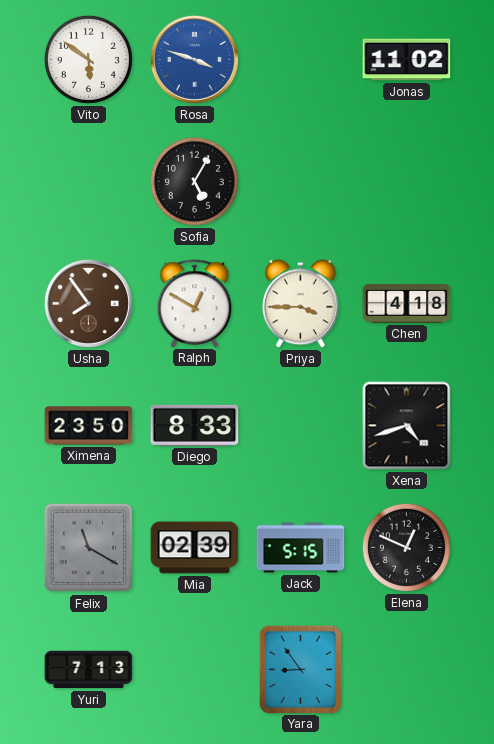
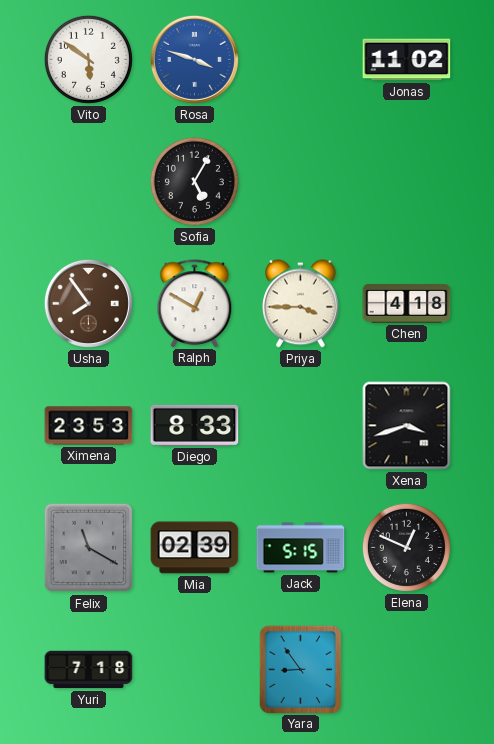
Ximena: 23:50 -> 23:53
Xena: 4:42 -> 3:42
Yuri: 7:13 -> 7:18
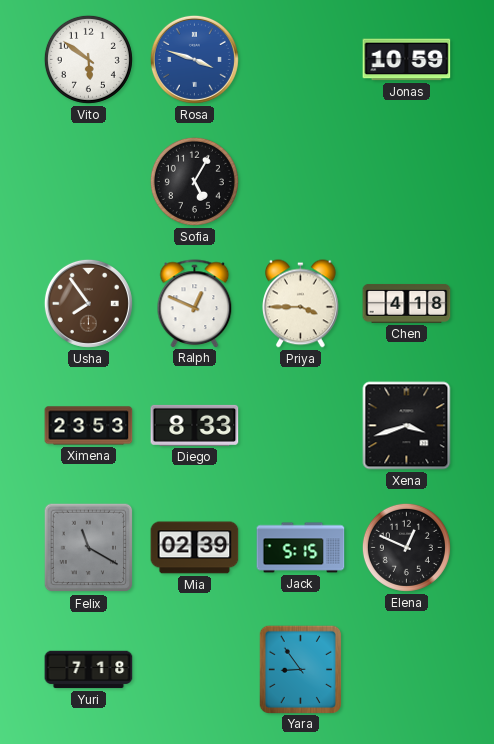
Jonas: 11:02 -> 10:59
Ralph: 12:50 -> 12:49
